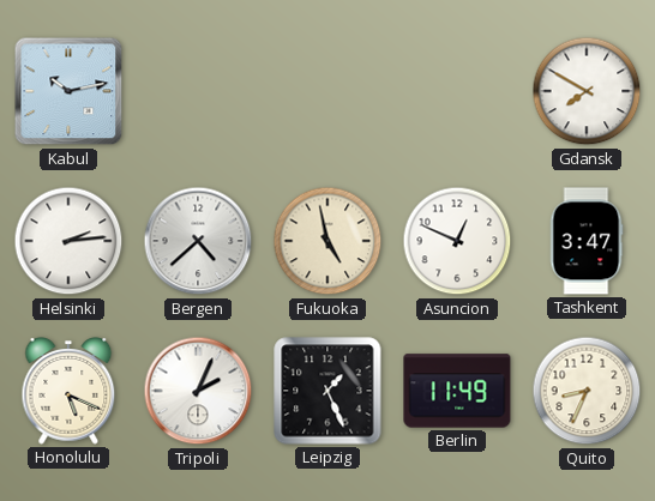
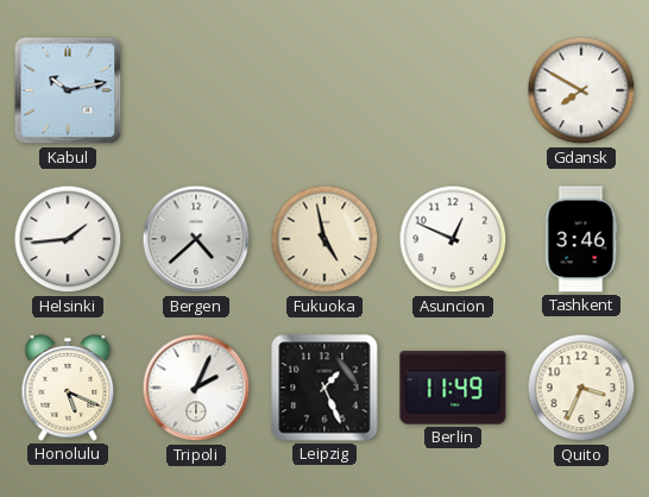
Helsinki: 2:14 -> 1:44
Tashkent: 3:47 -> 3:46
Quito: 8:34 -> 3:34
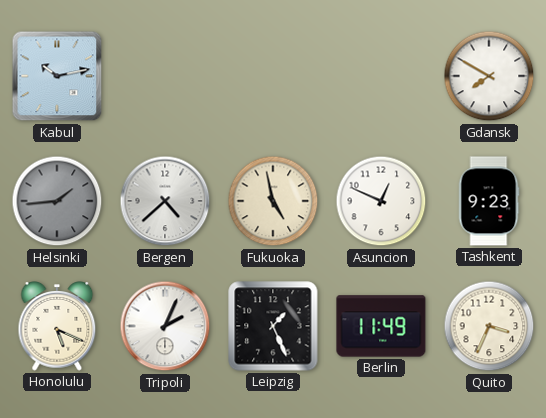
Helsinki dial: white -> grey
Tashkent: 3:46 -> 9:23
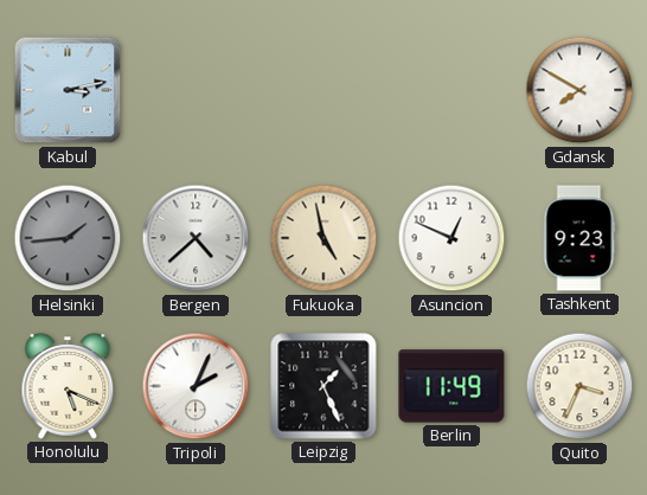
Kabul: 10:13 -> 3:13
